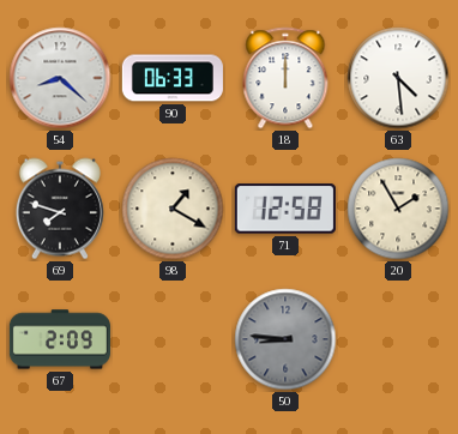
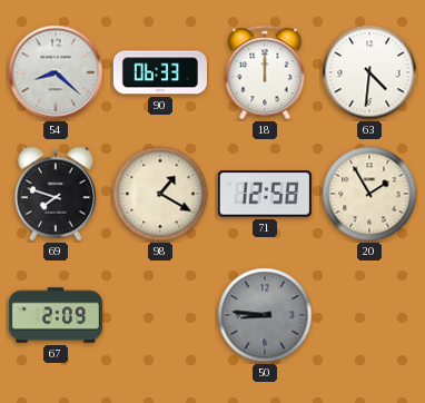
63: 4:29 -> 4:31
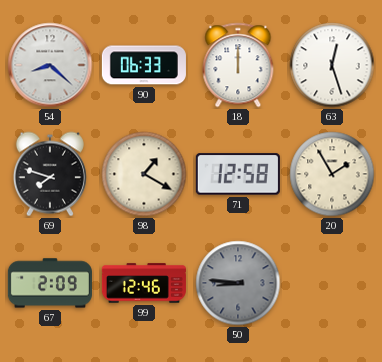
63: 4:31 -> 12:27
99: none -> 12:46
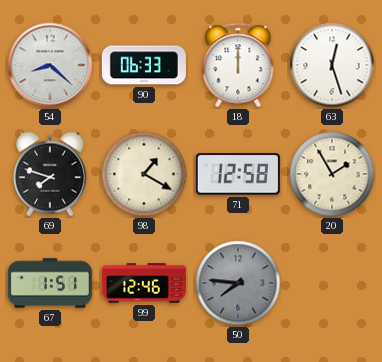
67: 2:09 -> 1:51
50: 8:46 -> 7:46
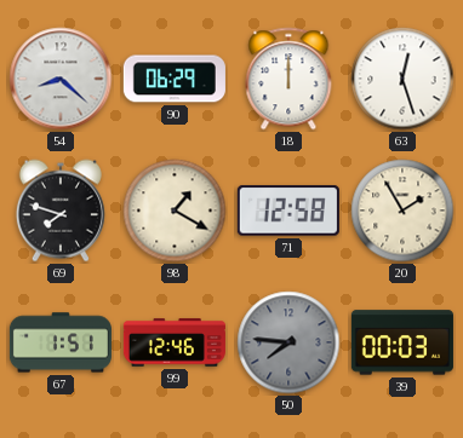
90: 06:33 -> 06:29
39: none -> 00:03
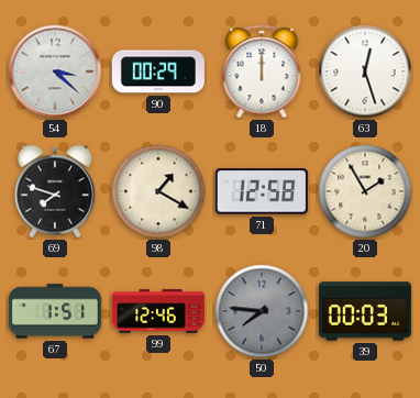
54: 8:22 -> 3:22
90: 06:29 -> 00:29
